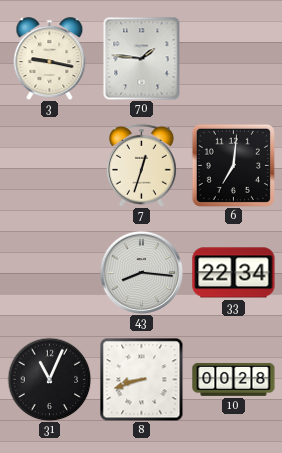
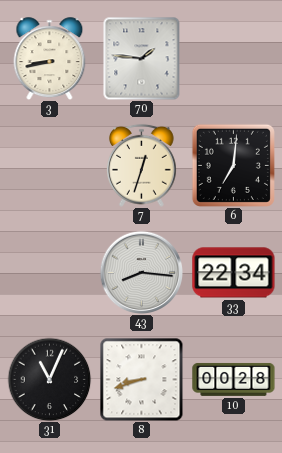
3: 9:17 -> 8:43
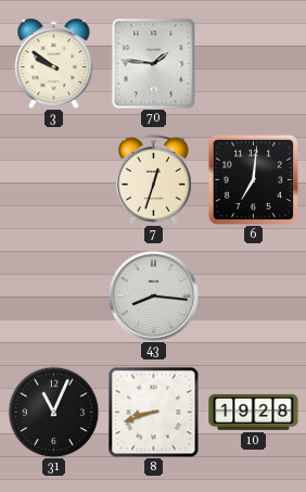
3: 8:43 -> 9:51
33: 22:34 -> none
10: 00:28 -> 19:28
